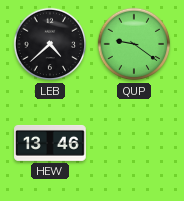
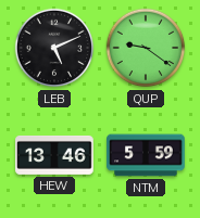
LEB: 4:38 -> 5:11
NTM: none -> 5:59
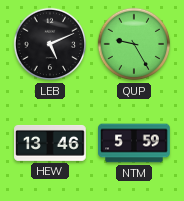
QUP: 9:21 -> 9:25
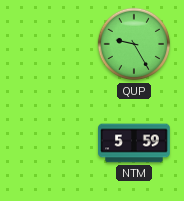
LEB: 5:11 -> none
HEW: 13:46 -> none
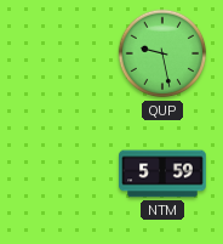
QUP: 9:25 -> 9:28
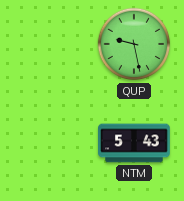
NTM: 5:59 -> 5:43
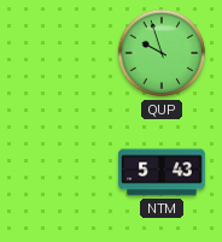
QUP: 9:28 -> 9:57
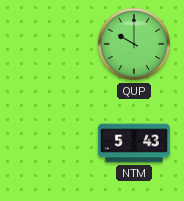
QUP: 9:57 -> 10:00
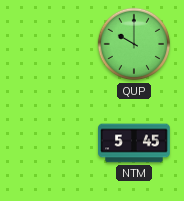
NTM: 5:43 -> 5:45
